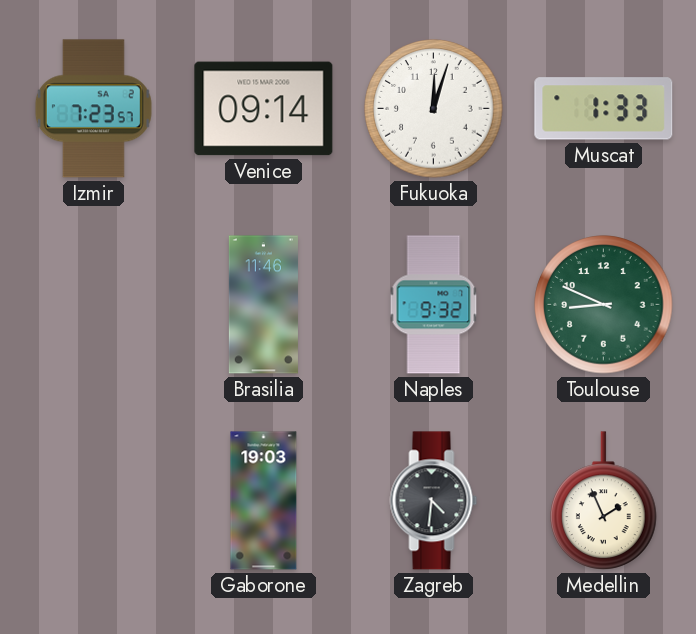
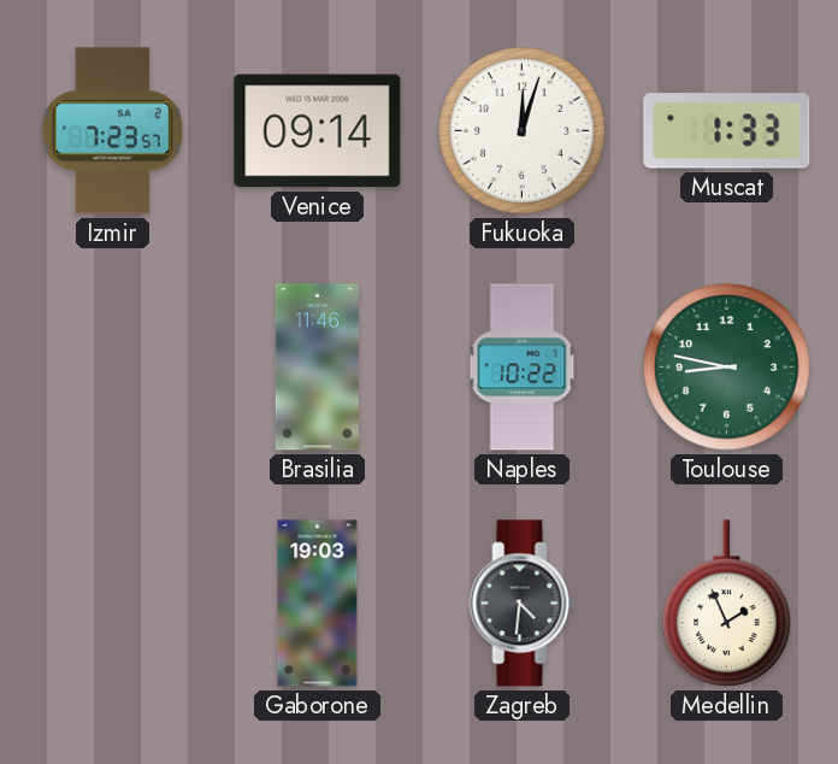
Naples: 9:32 -> 10:22
Toulouse: 8:49 -> 8:47
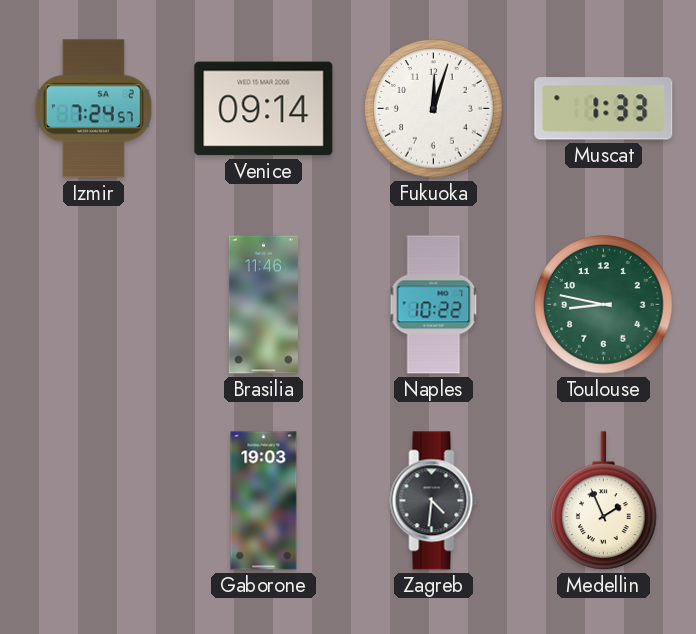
Izmir: 7:23 -> 7:24
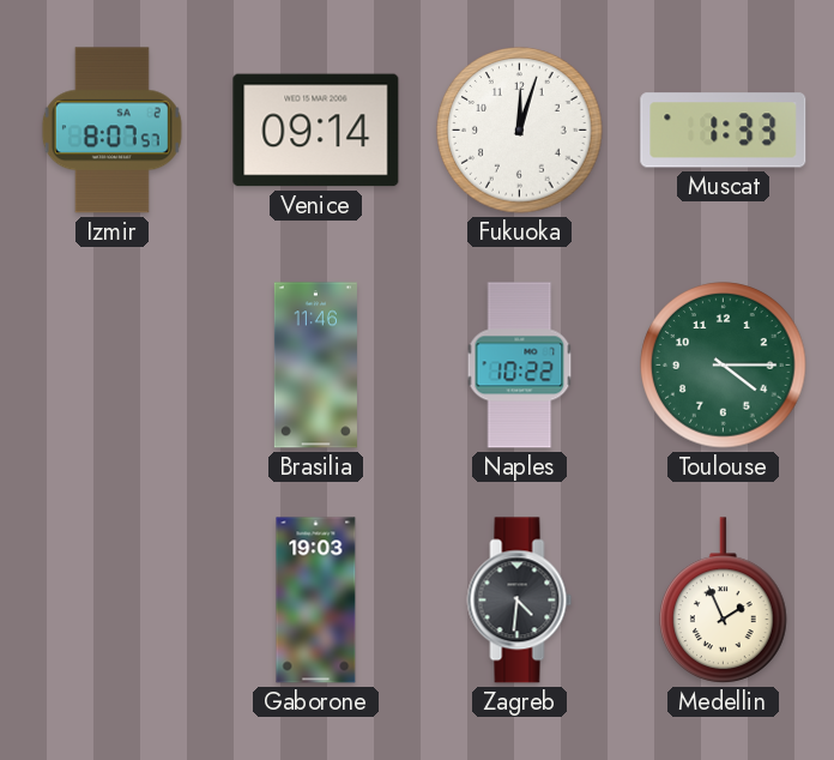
Izmir: 7:24 -> 8:07
Toulouse: 8:47 -> 4:15
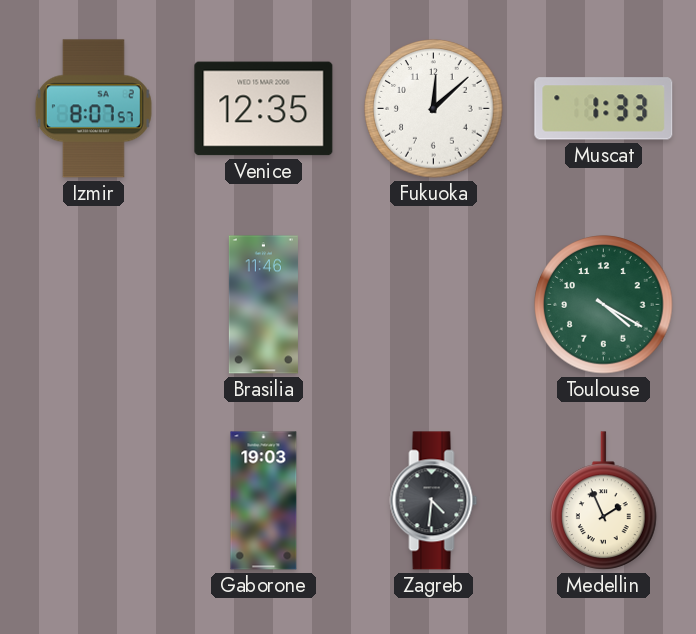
Venice: 09:14 -> 12:35
Fukuoka: 12:03 -> 12:08
Naples: 10:22 -> none
Toulouse: 4:15 -> 4:20
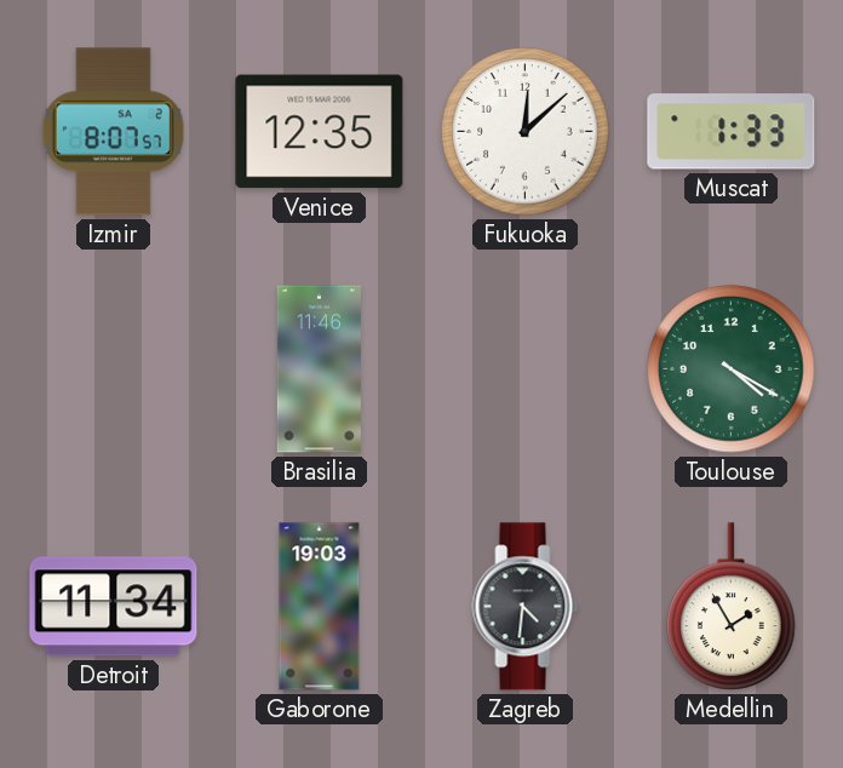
Detroit: none -> 11:34
Medellin: 1:56 -> 1:55
